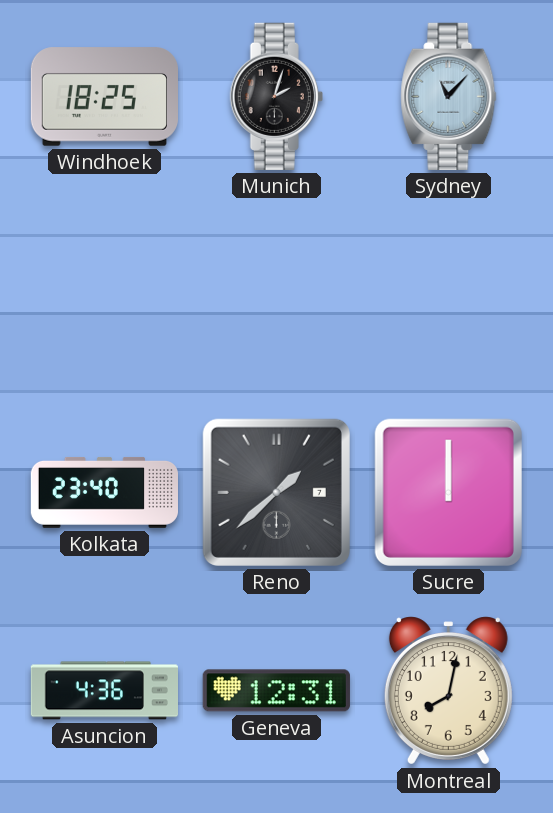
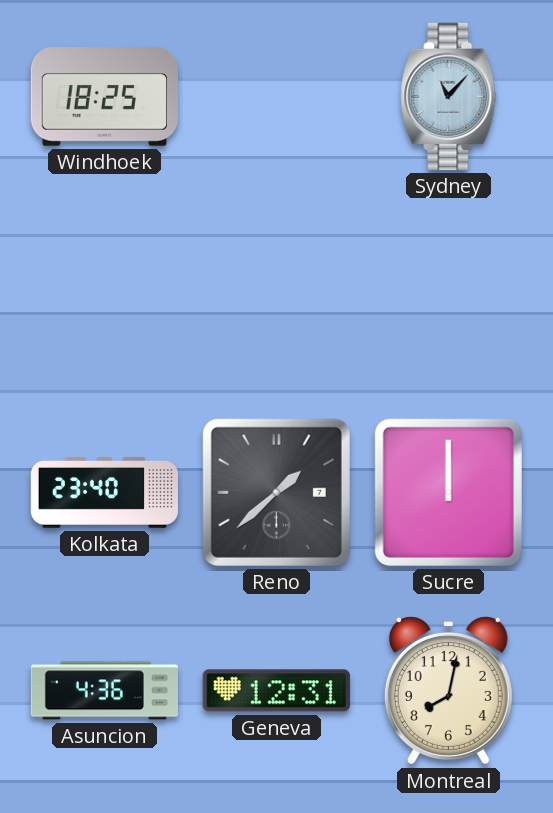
Munich: 2:03 -> none
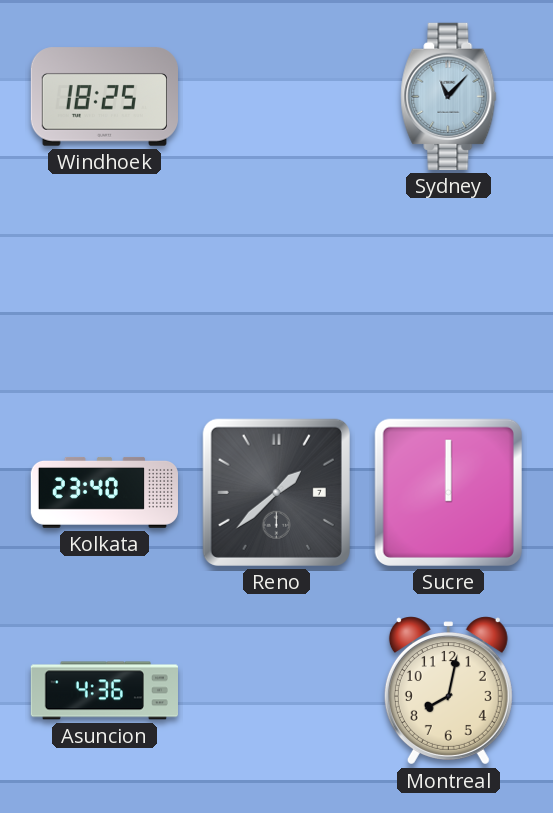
Geneva: 12:31 -> none
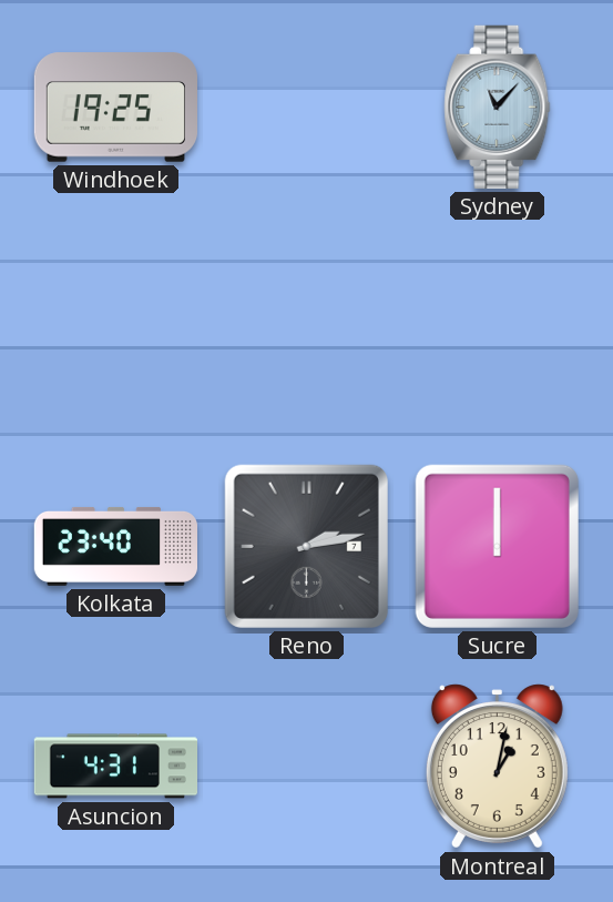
Windhoek: 18:25 -> 19:25
Reno: 1:38 -> 2:13
Asuncion: 4:36 -> 4:31
Montreal: 8:02 -> 1:02
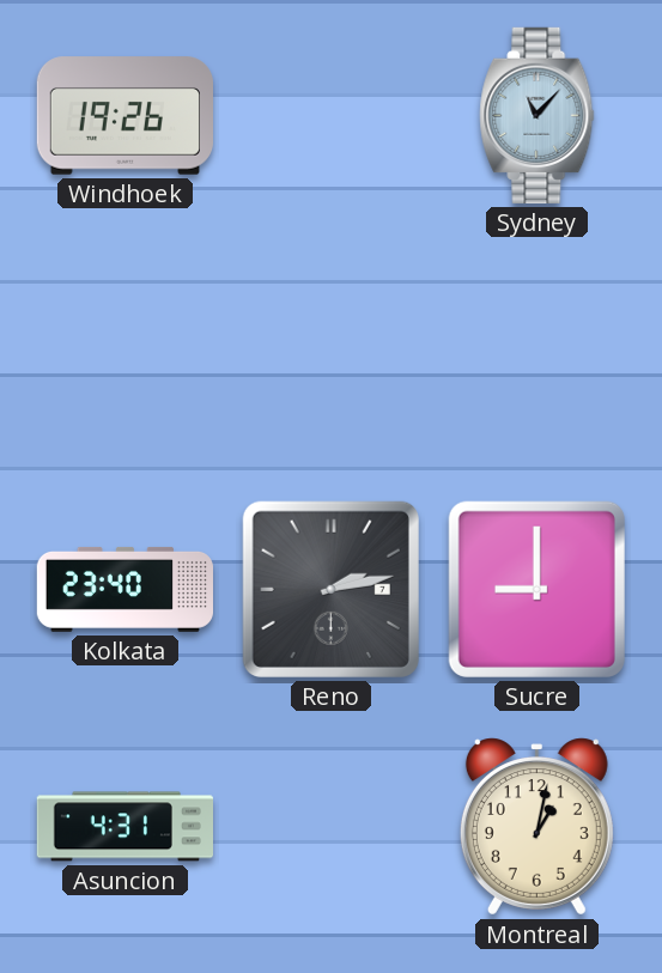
Windhoek: 19:25 -> 19:26
Sucre: 12:00 -> 9:00
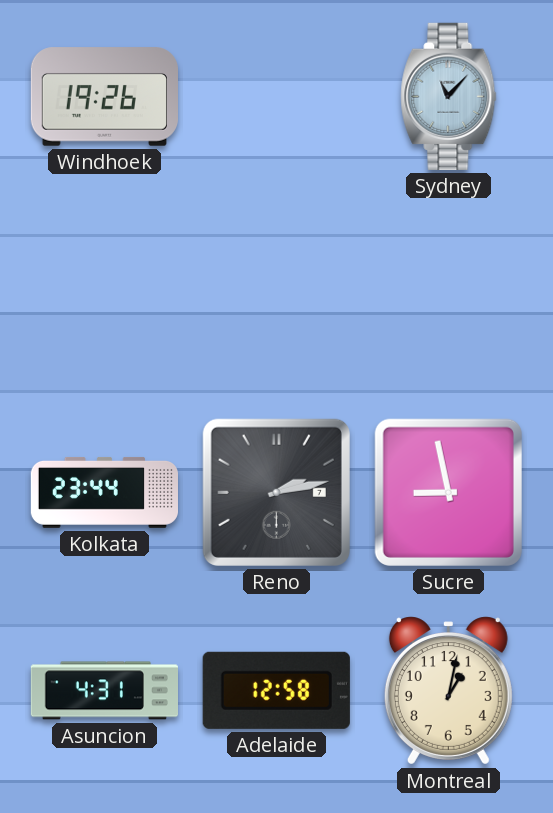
Kolkata: 23:40 -> 23:44
Sucre: 9:00 -> 8:58
Adelaide: none -> 12:58
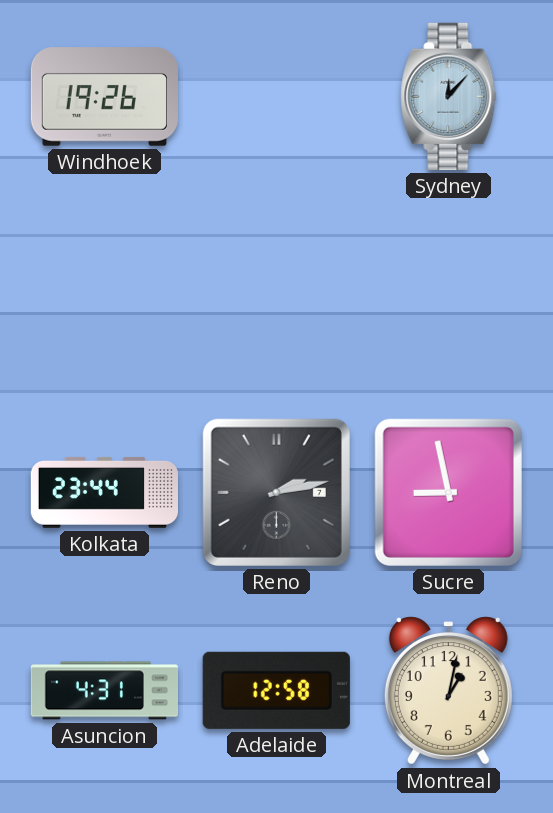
Sydney: 11:07 -> 12:07
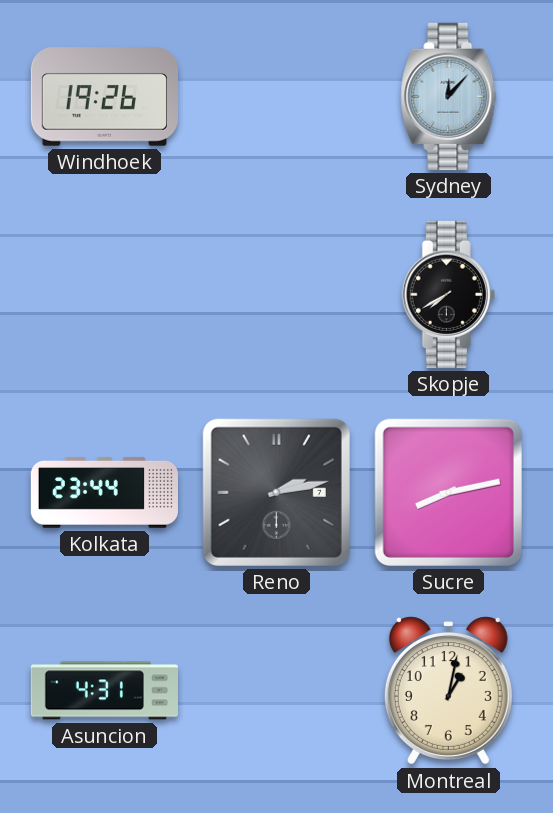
Skopje: none -> 7:40
Sucre: 8:58 -> 8:13
Adelaide: 12:58 -> none
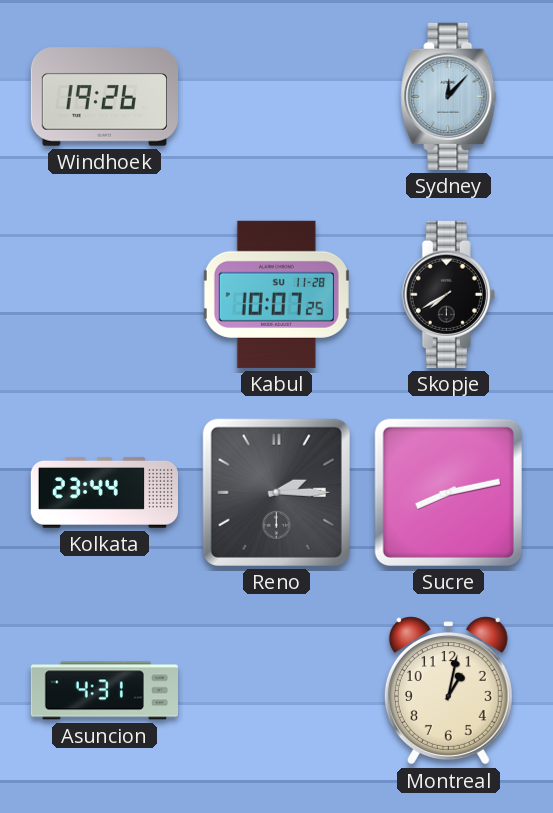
Kabul: none -> 10:07
Reno: 2:13 -> 2:15
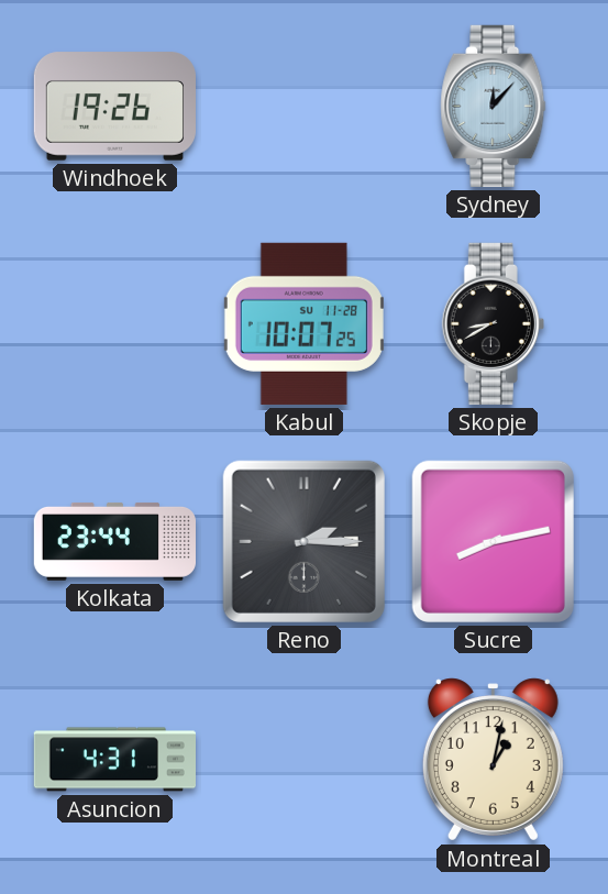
Skopje: 7:40 -> 8:40
